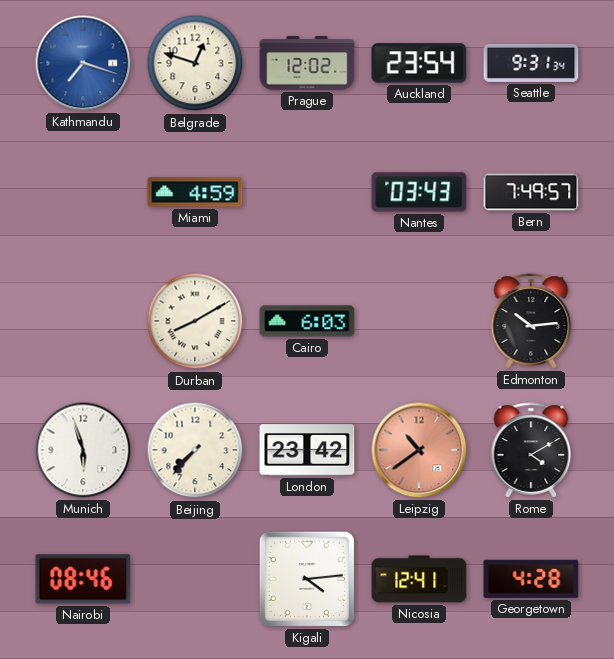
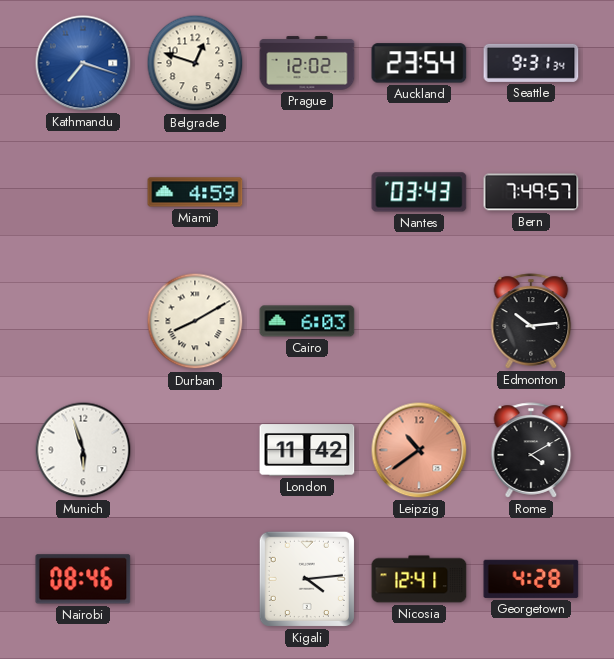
Beijing: 7:37 -> none
London: 23:42 -> 11:42
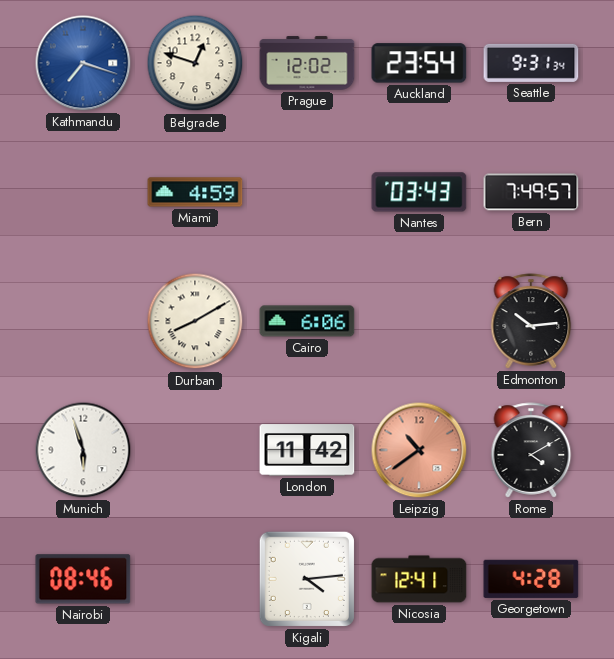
Cairo: 6:03 -> 6:06
